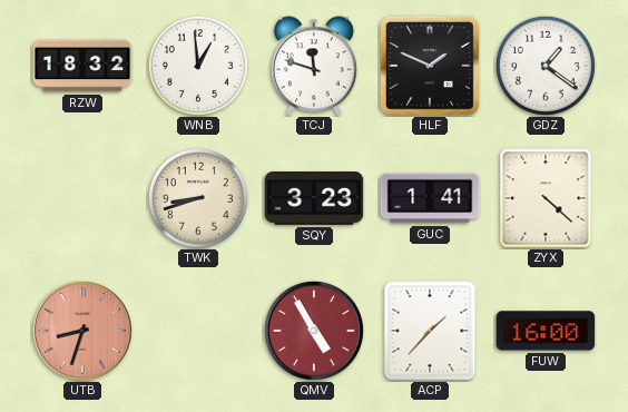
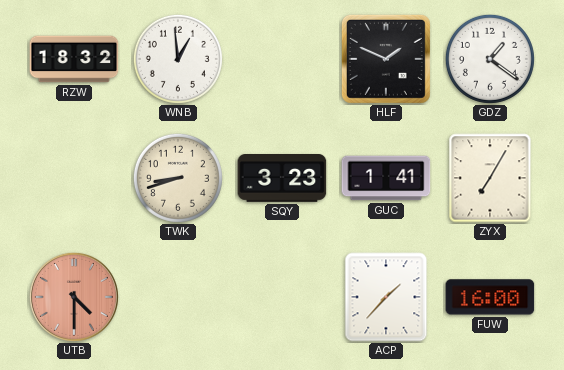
TCJ: 11:48 -> none
ZYX: 4:22 -> 7:05
UTB: 8:33 -> 4:30
QMV: 4:55 -> none
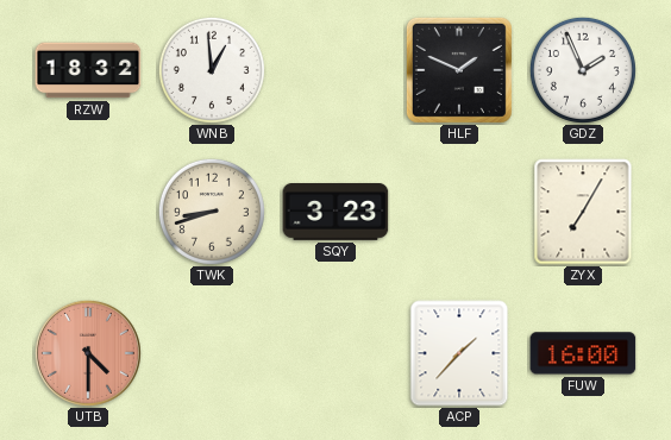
GDZ: 1:21 -> 1:56
GUC: 1:41 -> none
